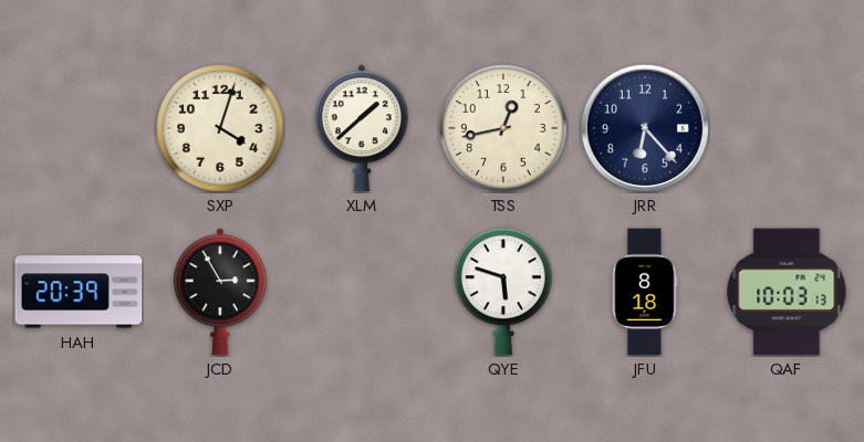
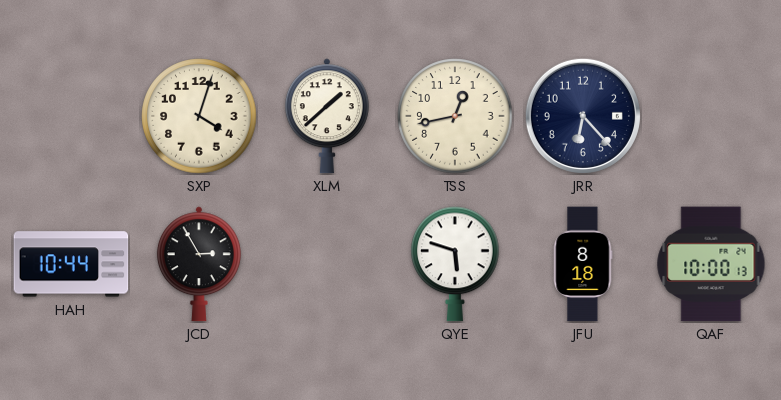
HAH: 20:39 -> 10:44
QAF: 10:03 -> 10:00
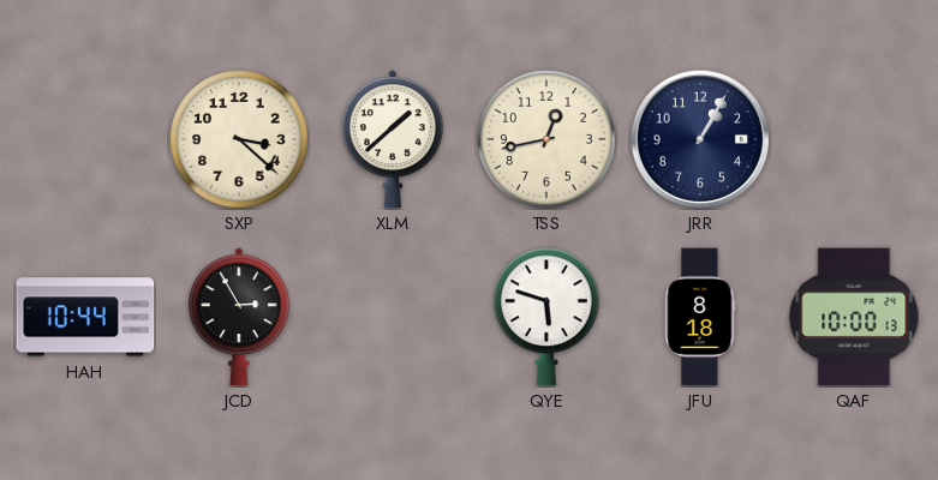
SXP: 4:03 -> 3:22
JRR: 6:23 -> 1:05
